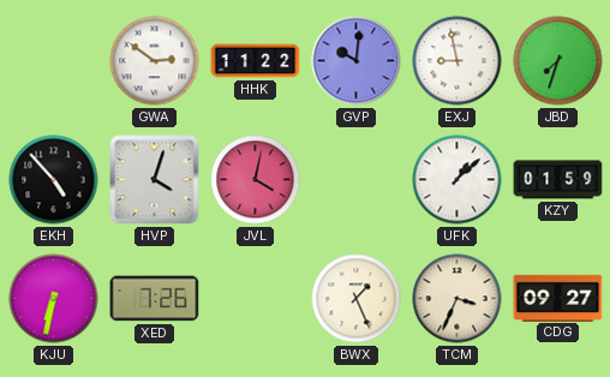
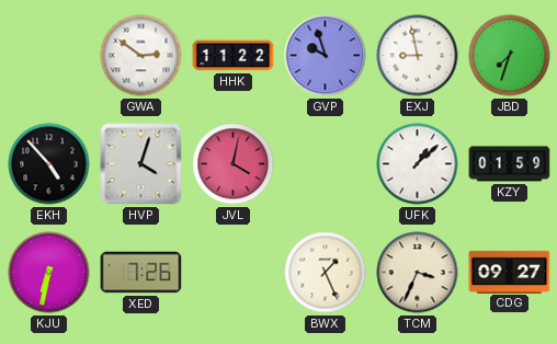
GVP: 10:01 -> 9:57
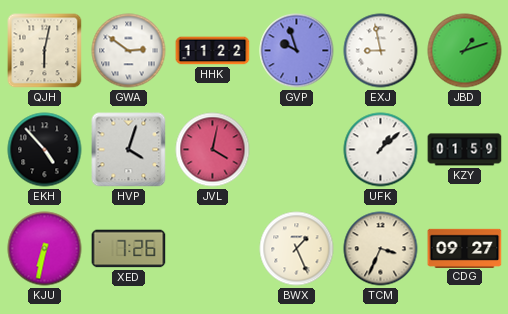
QJH: none -> 6:02
JBD: 7:33 -> 1:12
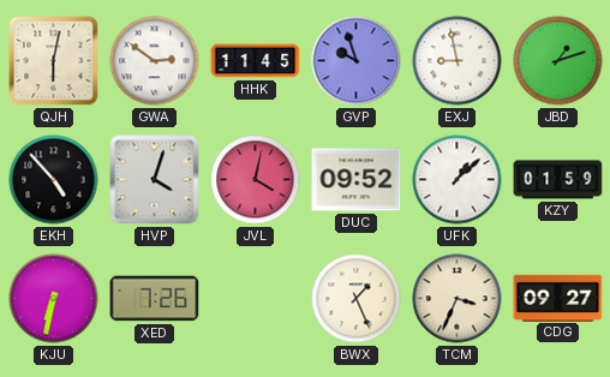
HHK: 11:22 -> 11:45
DUC: none -> 09:52
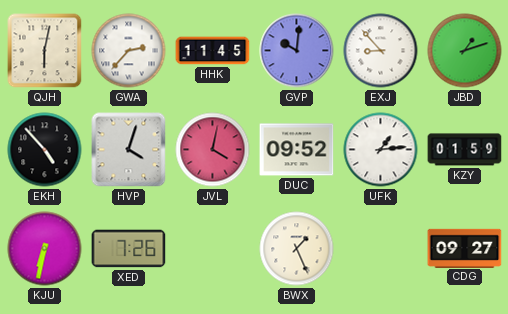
GWA: 2:51 -> 2:37
GVP: 9:57 -> 10:01
EXJ: 8:58 -> 8:53
UFK: 1:08 -> 1:14
TCM: 3:34 -> none
